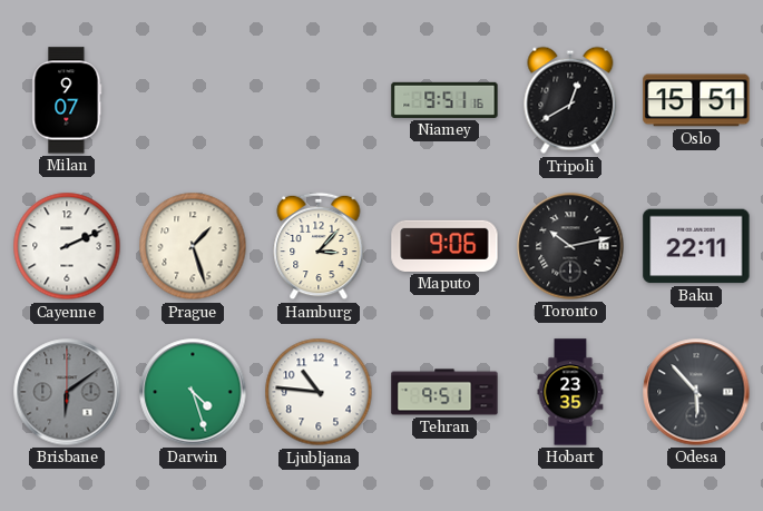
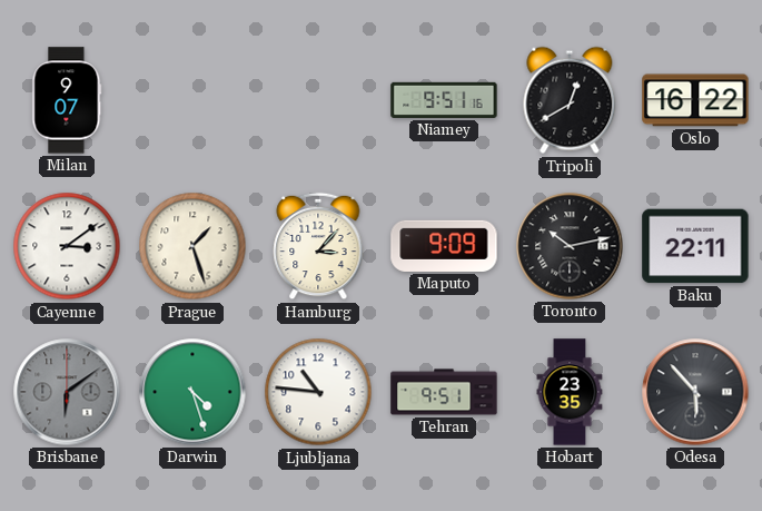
Oslo: 15:51 -> 16:22
Cayenne: 2:11 -> 3:09
Maputo: 9:06 -> 9:09
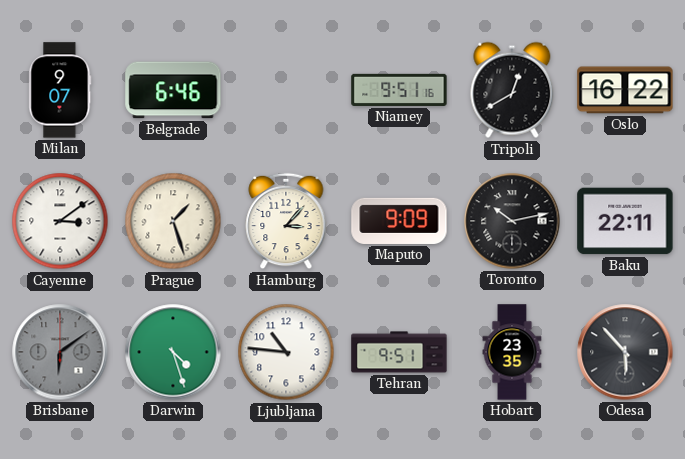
Belgrade: none -> 6:46
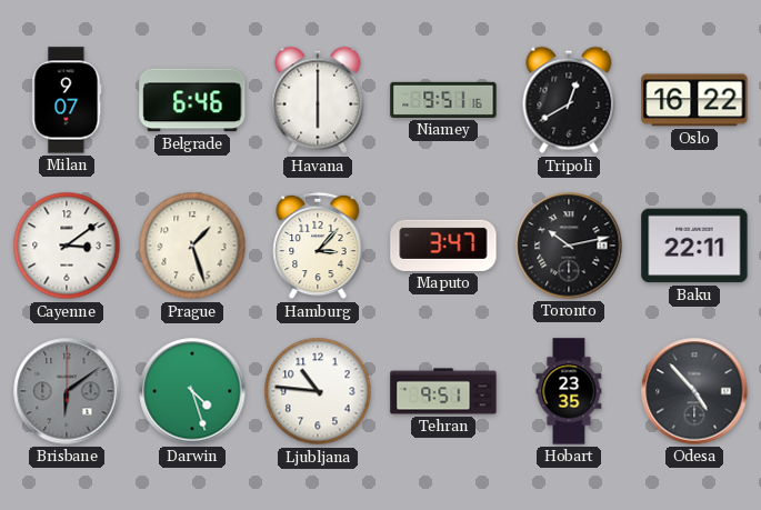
Havana: none -> 6:00
Maputo: 9:09 -> 3:47
Odesa: 5:53 -> 4:53
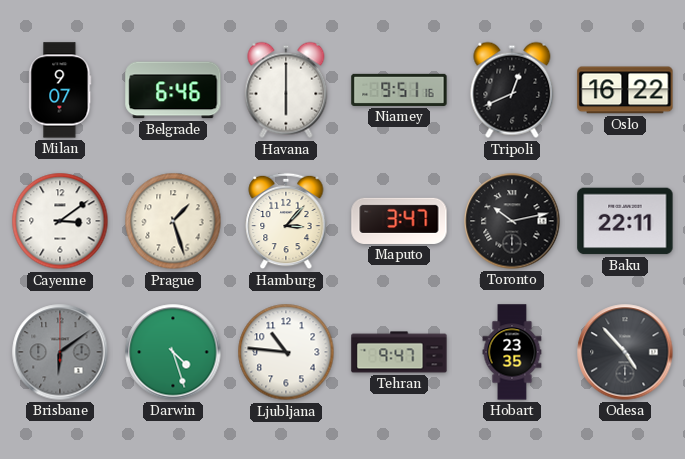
Tripoli: 12:40 -> 12:41
Tehran: 9:51 -> 9:47
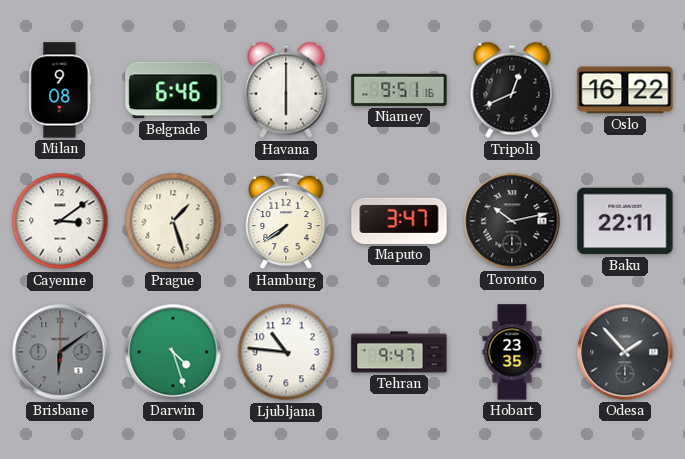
Milan: 9:07 -> 9:08
Hamburg: 3:07 -> 7:39
Odesa: 4:53 -> 1:53
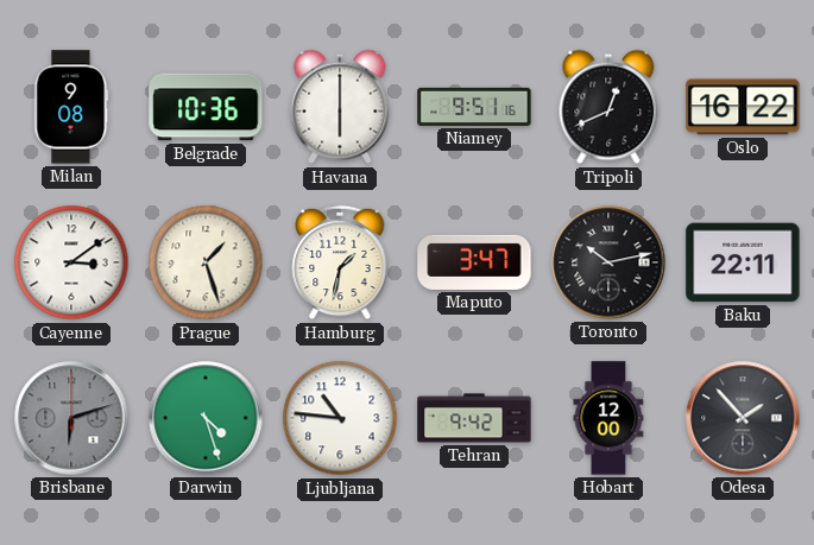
Belgrade: 6:46 -> 10:36
Hamburg: 7:39 -> 1:32
Brisbane: 6:09 -> 6:12
Tehran: 9:47 -> 9:42
Hobart: 23:35 -> 12:00
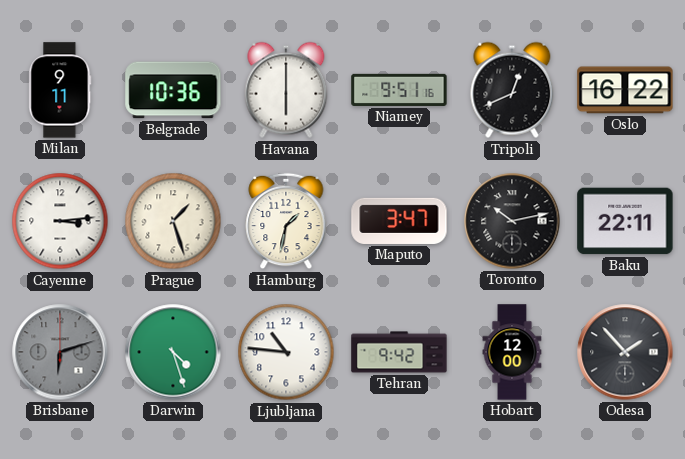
Milan: 9:08 -> 9:11
Cayenne: 3:09 -> 3:14
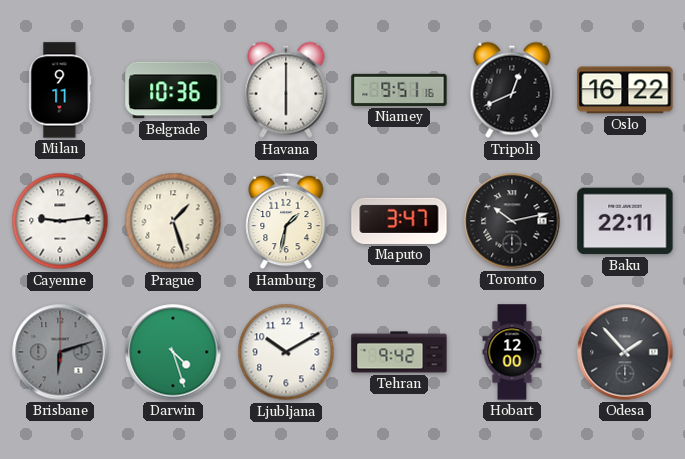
Cayenne: 3:14 -> 9:14
Ljubljana: 10:46 -> 10:10
